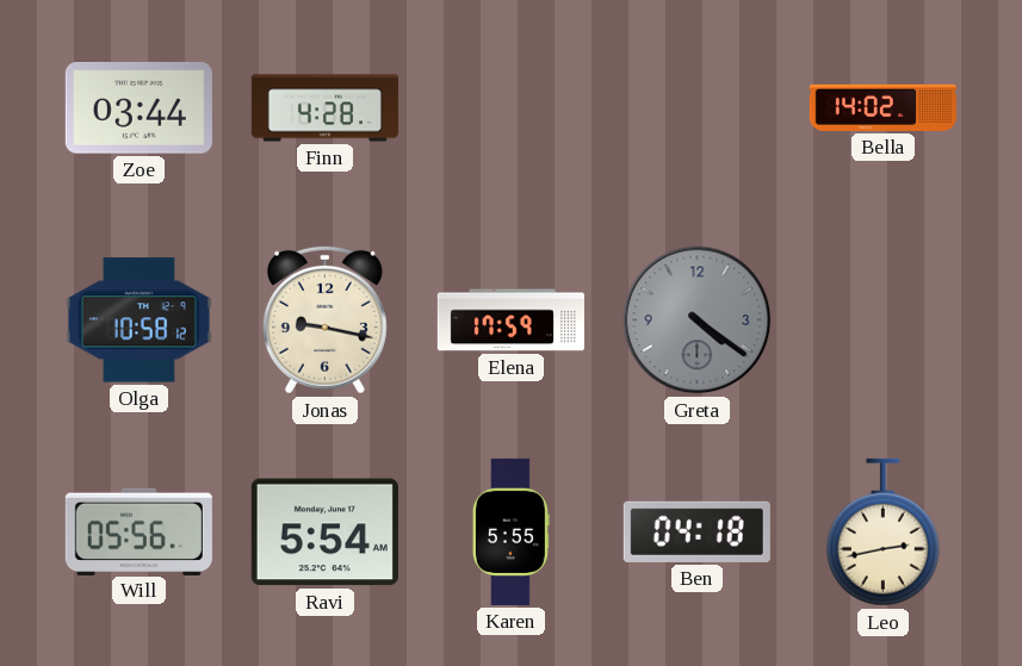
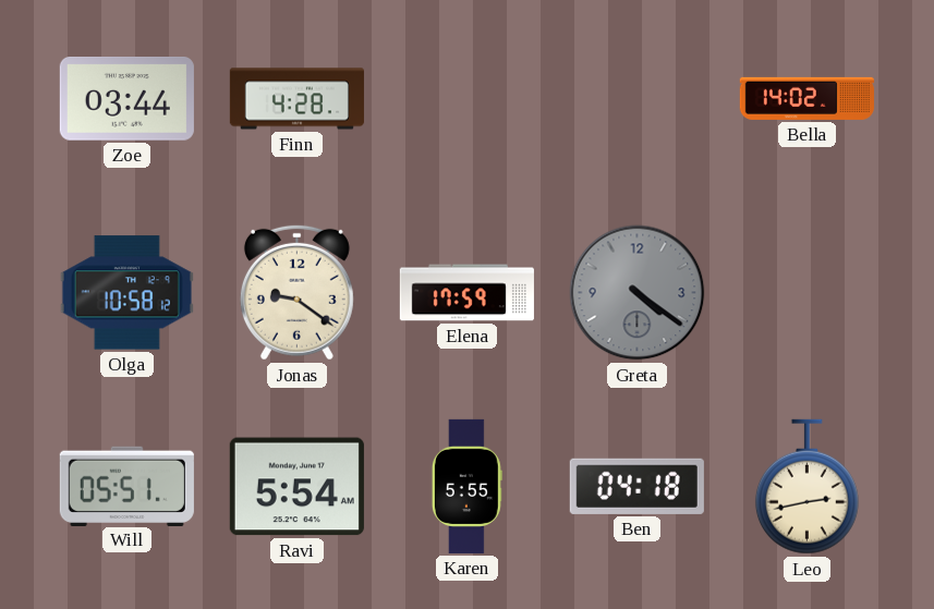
Jonas: 9:17 -> 9:21
Will: 05:56 -> 05:51
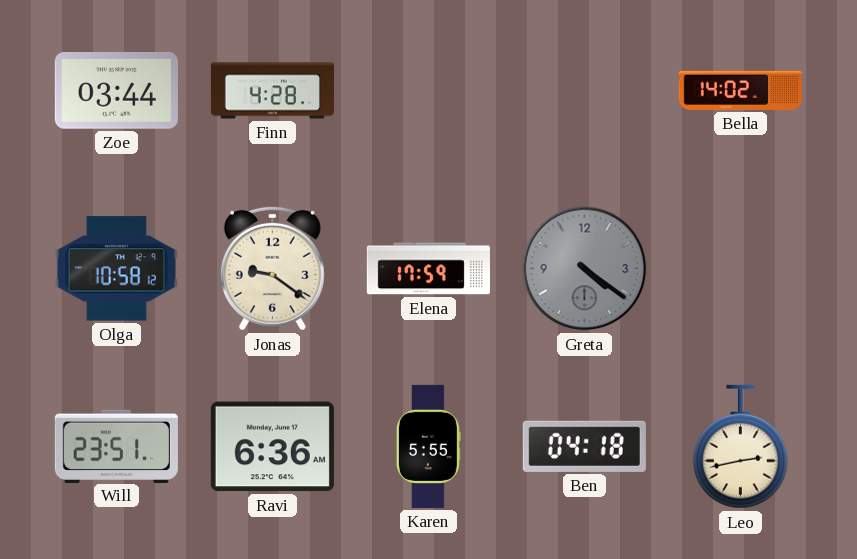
Will: 05:51 -> 23:51
Ravi: 5:54 -> 6:36
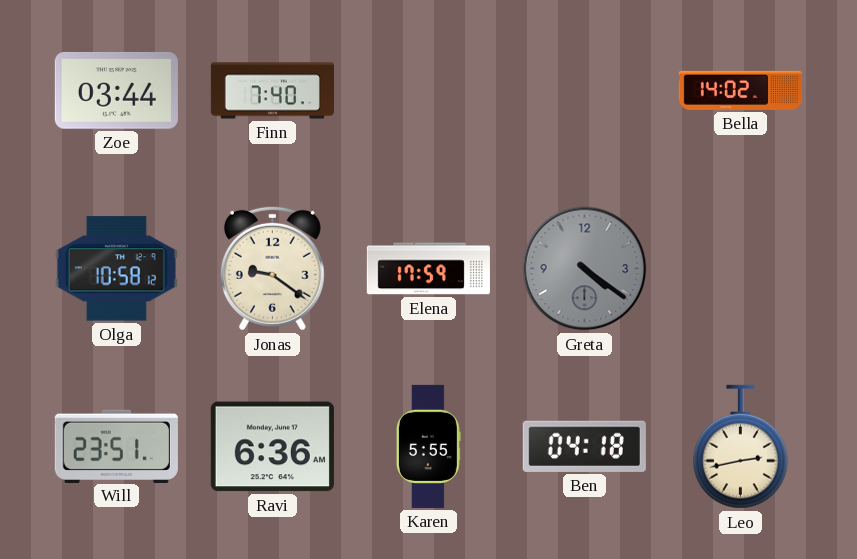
Finn: 4:28 -> 7:40
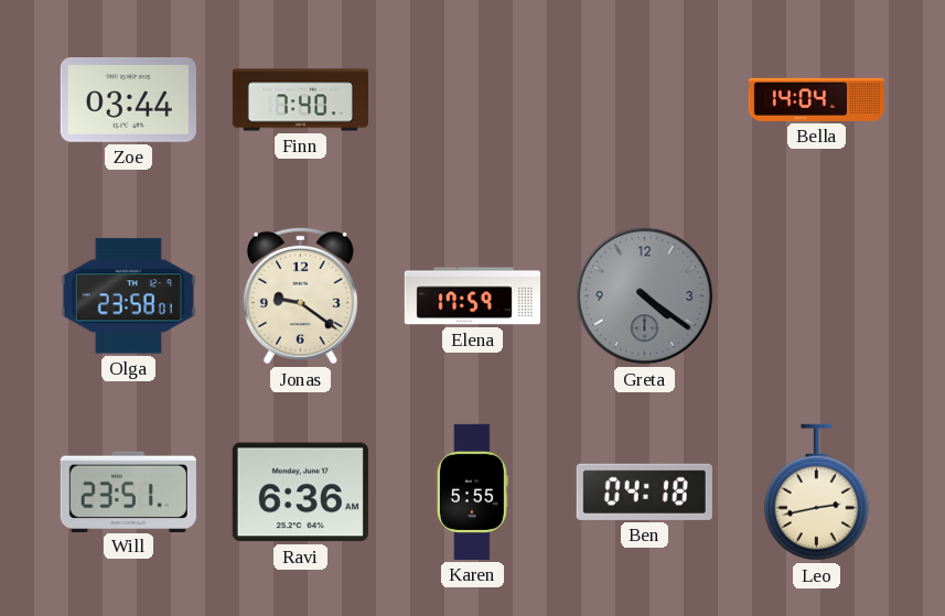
Bella: 14:02 -> 14:04
Olga: 10:58 -> 23:58
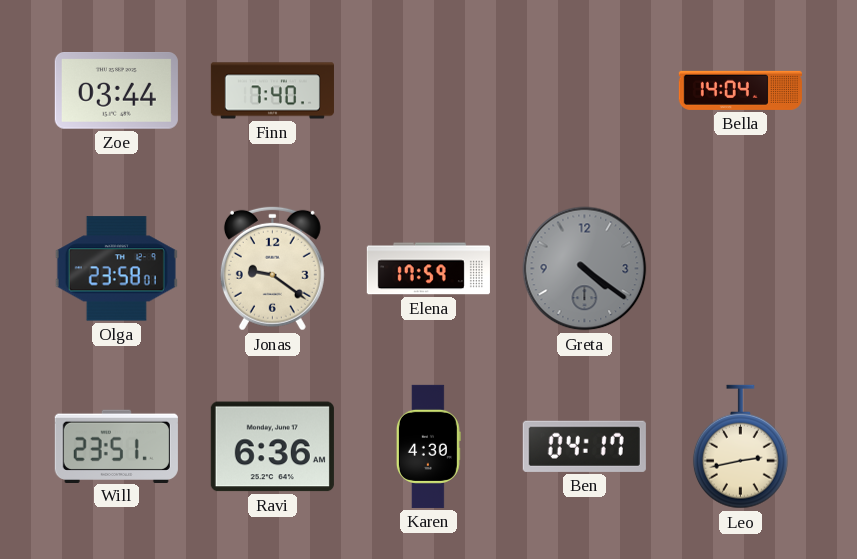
Karen: 5:55 -> 4:30
Ben: 04:18 -> 04:17
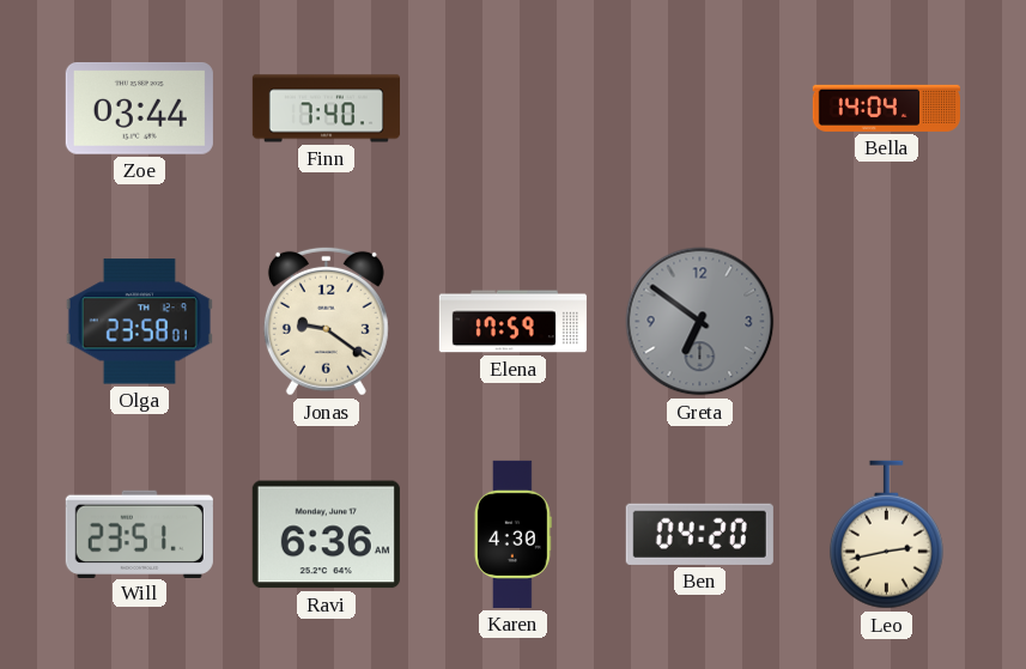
Greta: 4:21 -> 6:51
Ben: 04:17 -> 04:20
